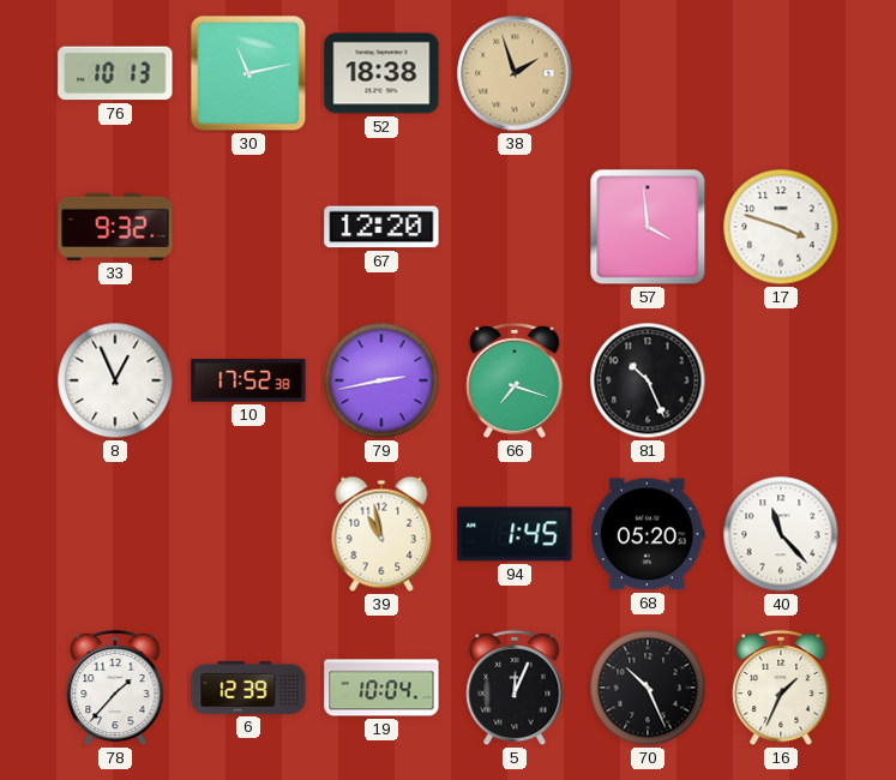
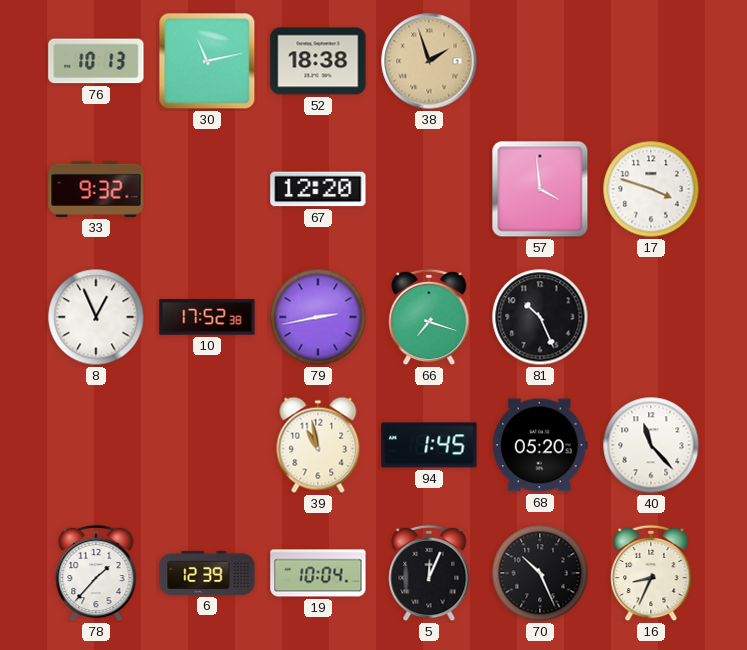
16: 1:34 -> 8:34
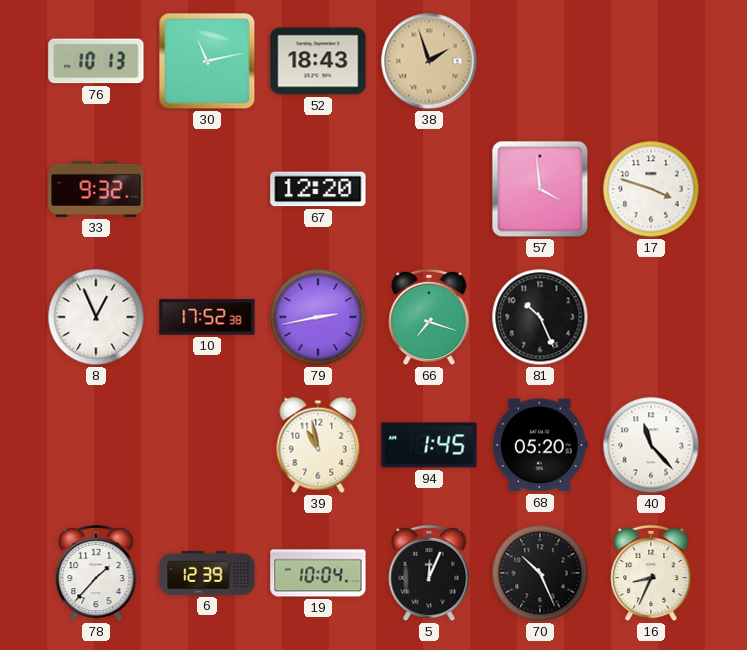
52: 18:38 -> 18:43
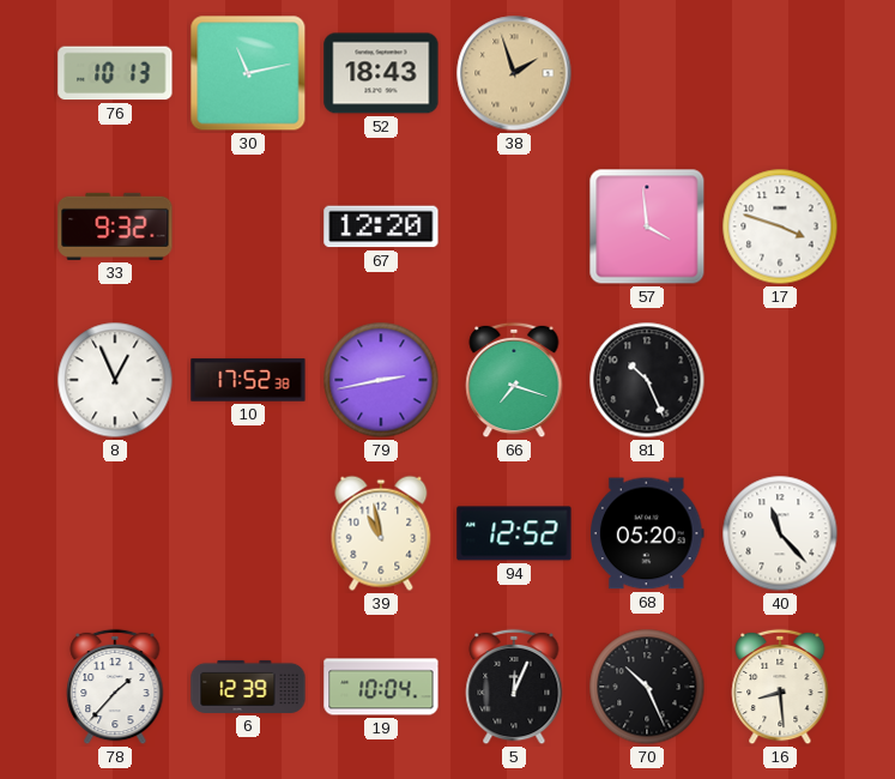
94: 1:45 -> 12:52
16: 8:34 -> 8:29
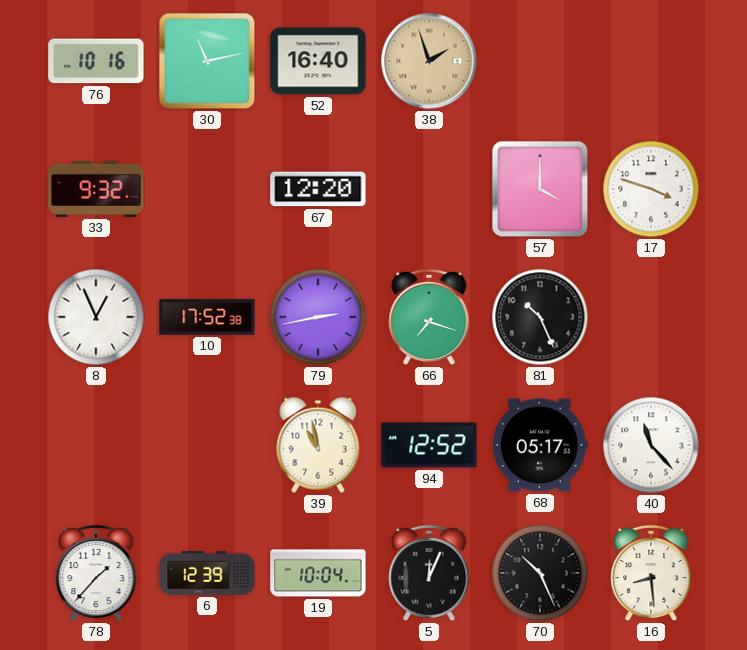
76: 10:13 -> 10:16
52: 18:43 -> 16:40
57: 3:59 -> 4:00
68: 05:20 -> 05:17
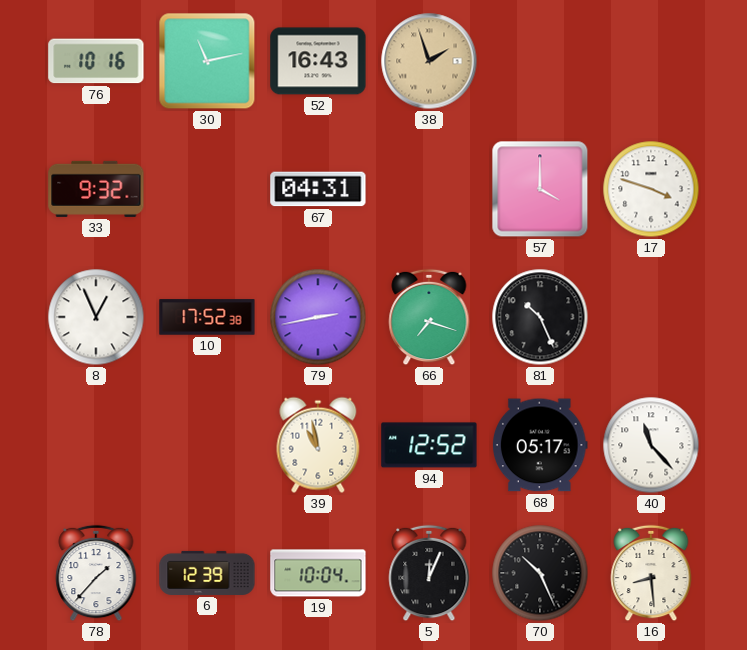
52: 16:40 -> 16:43
67: 12:20 -> 04:31
